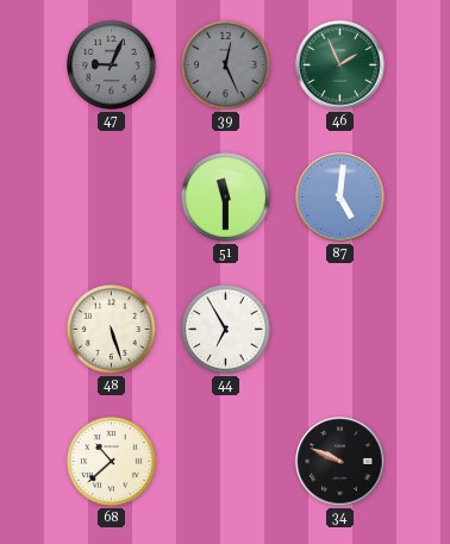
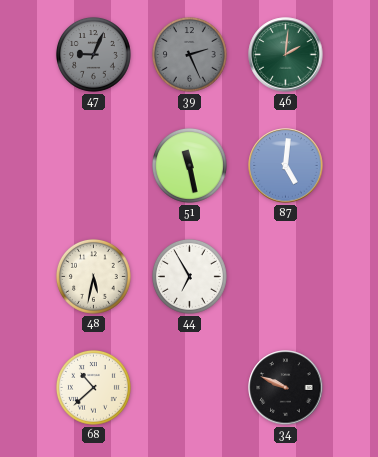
39: 12:26 -> 2:26
46: 1:56 -> 2:01
51: 11:30 -> 11:28
48: 5:27 -> 5:32
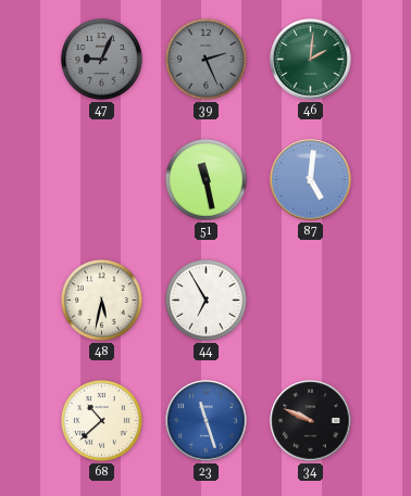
23: none -> 11:27
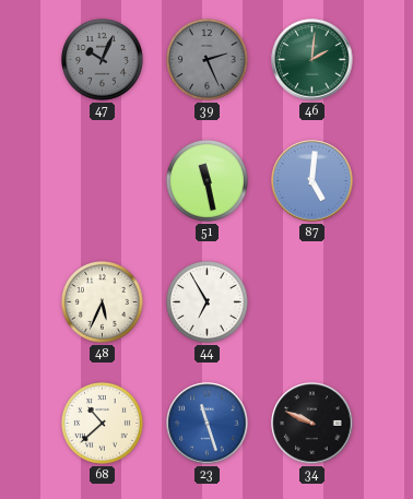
47: 9:04 -> 10:04
48: 5:32 -> 5:34
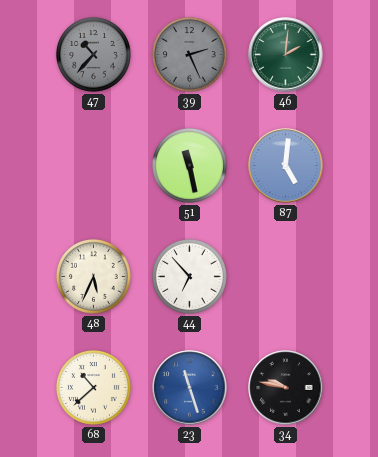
47: 10:04 -> 10:37
44: 6:55 -> 6:53
34: 9:49 -> 9:47
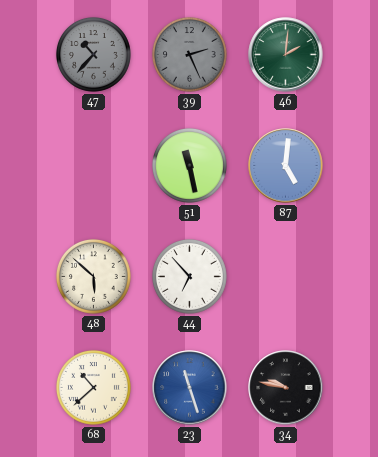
48: 5:34 -> 5:52
